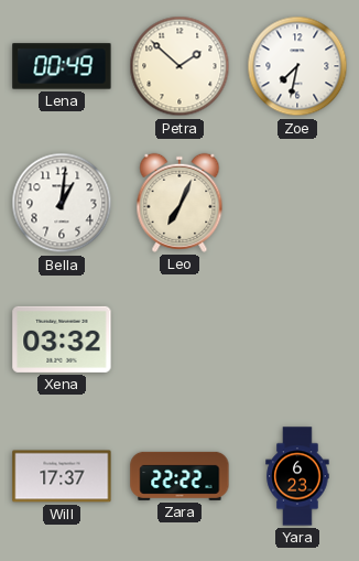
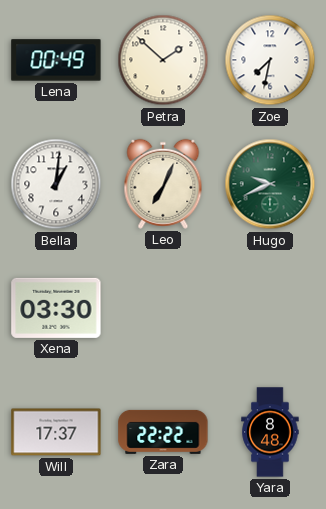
Hugo: none -> 9:41
Xena: 03:32 -> 03:30
Yara: 6:23 -> 8:48
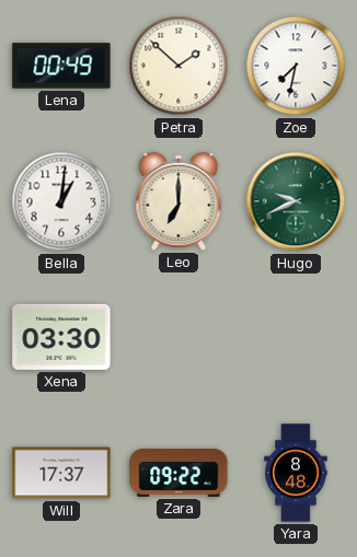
Leo: 7:04 -> 7:00
Zara: 22:22 -> 09:22
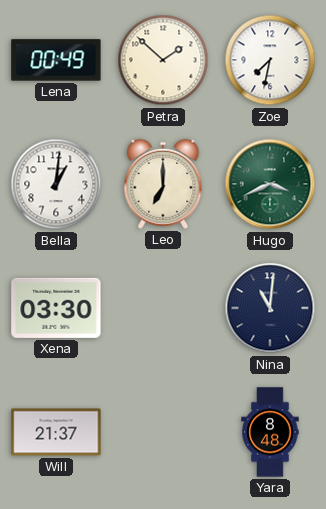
Hugo: 9:41 -> 3:41
Nina: none -> 11:01
Will: 17:37 -> 21:37
Zara: 09:22 -> none
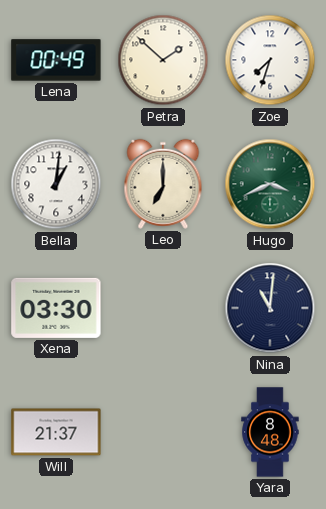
Zoe: 7:32 -> 7:33
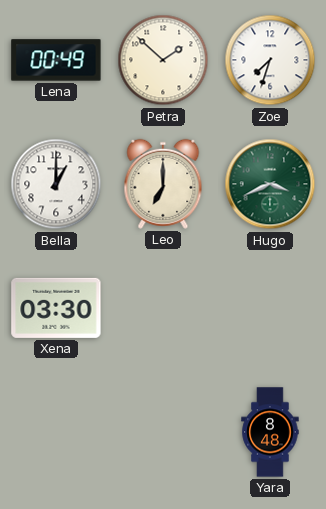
Bella: 1:01 -> 1:00
Nina: 11:01 -> none
Will: 21:37 -> none
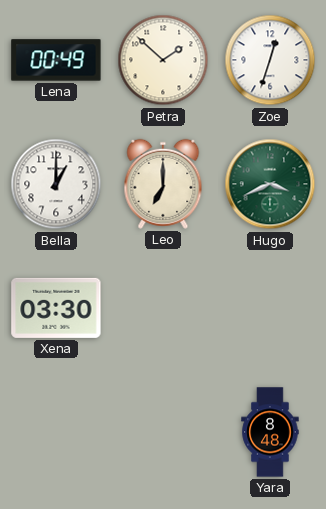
Zoe: 7:33 -> 12:33
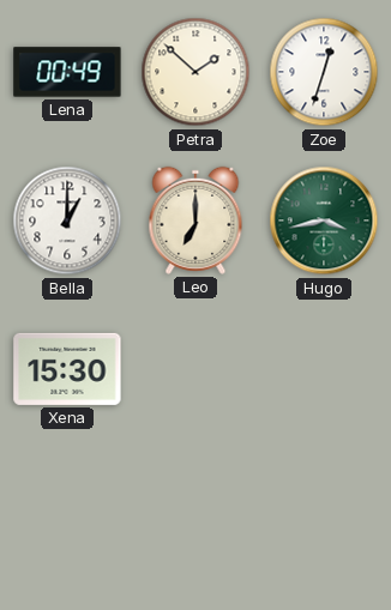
Hugo: 3:41 -> 3:43
Xena: 03:30 -> 15:30
Yara: 8:48 -> none
